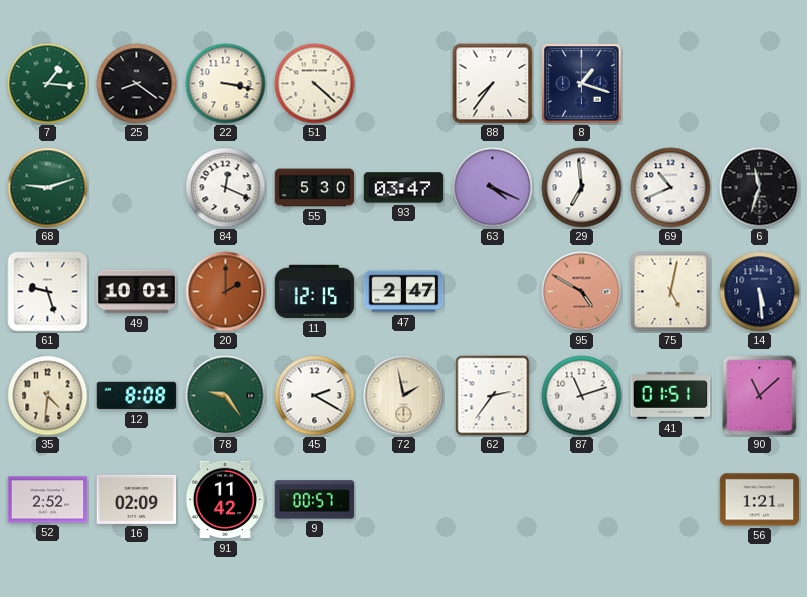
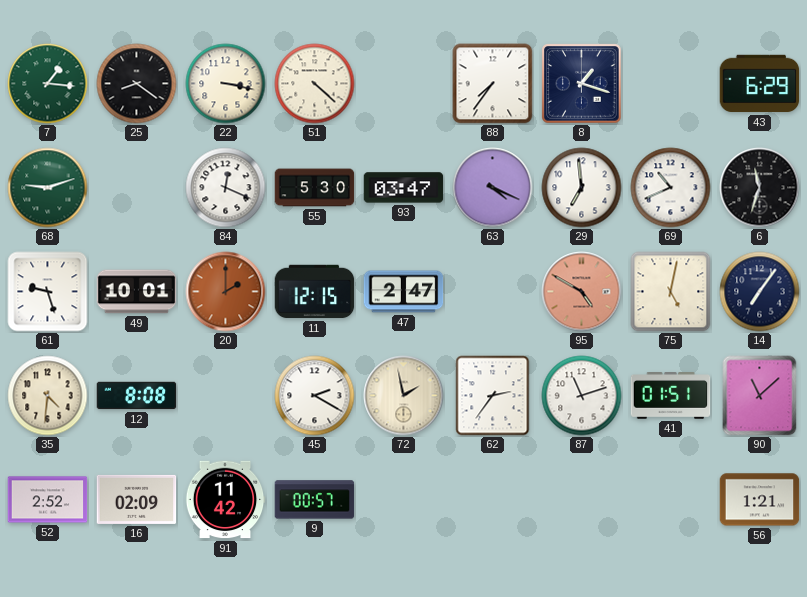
43: none -> 6:29
14: 5:29 -> 7:06
78: 9:24 -> none
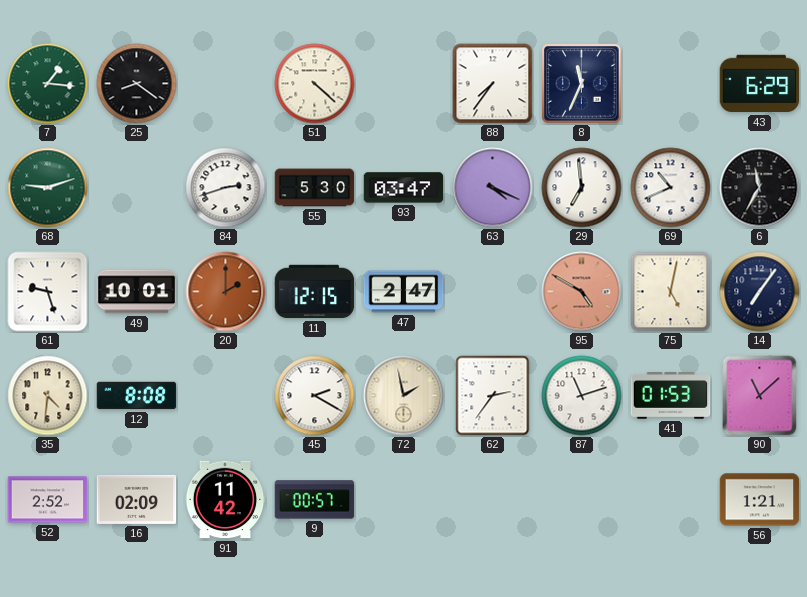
22: 3:17 -> none
8: 1:18 -> 11:34
84: 12:19 -> 2:42
6: 11:33 -> 11:35
41: 01:51 -> 01:53
